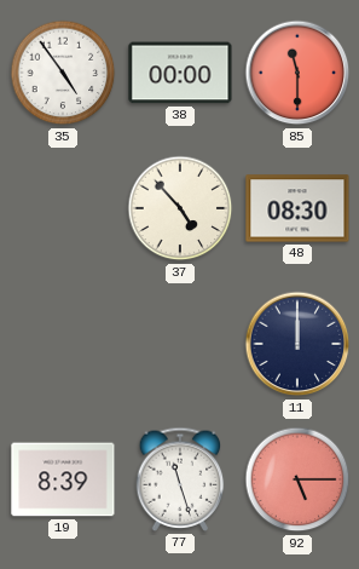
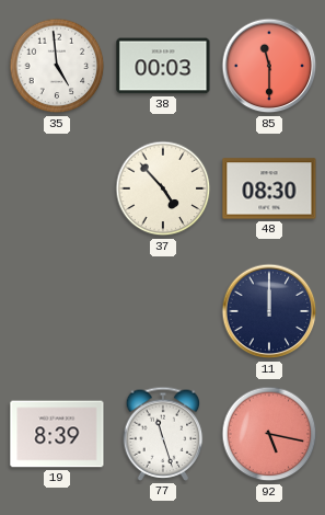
35: 4:54 -> 4:59
38: 00:00 -> 00:03
92: 5:15 -> 5:17
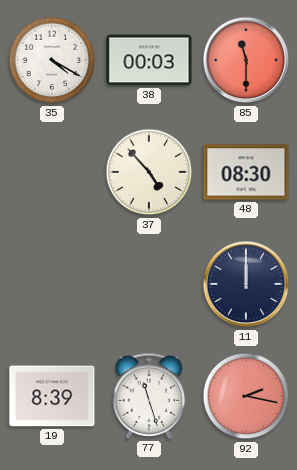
35: 4:59 -> 4:20
92: 5:17 -> 2:17
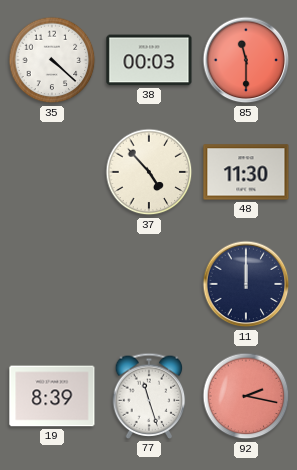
35: 4:20 -> 4:22
48: 08:30 -> 11:30
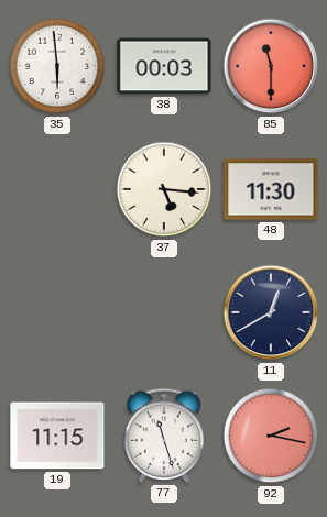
35: 4:22 -> 5:59
37: 4:53 -> 5:16
11: 12:00 -> 12:40
19: 8:39 -> 11:15
